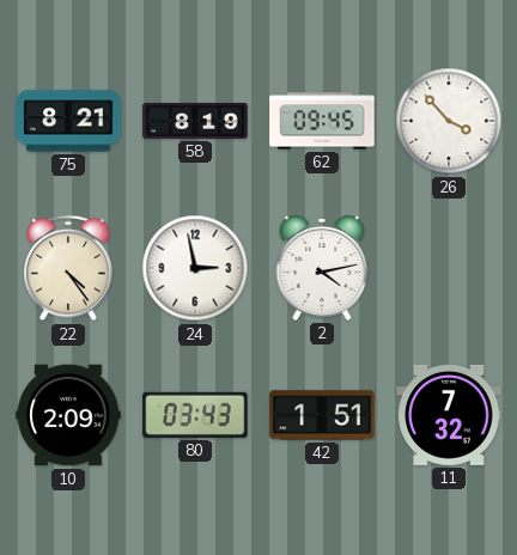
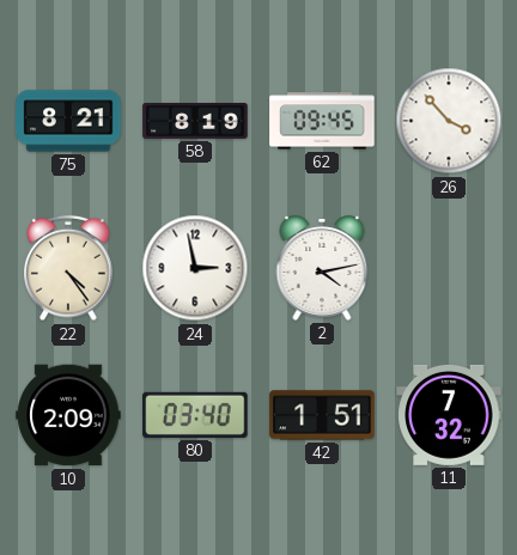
80: 03:43 -> 03:40
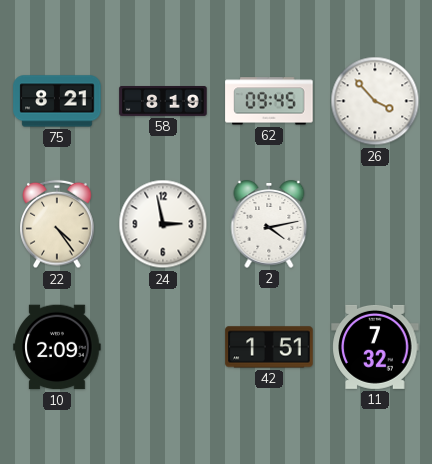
80: 03:40 -> none
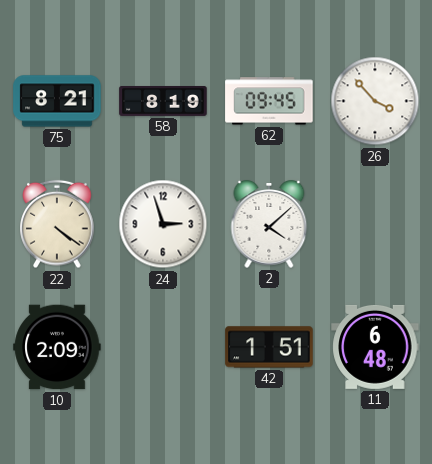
22: 4:24 -> 4:21
24: 2:58 -> 2:57
2: 4:13 -> 4:08
11: 7:32 -> 6:48
